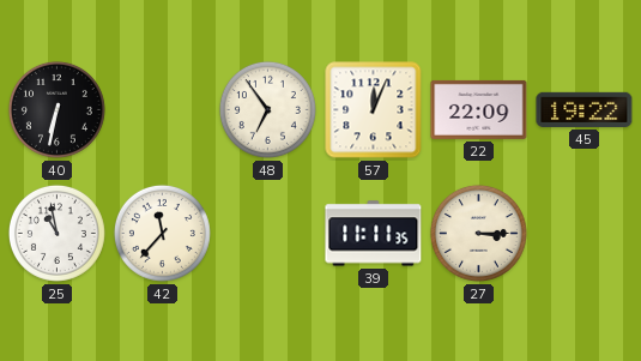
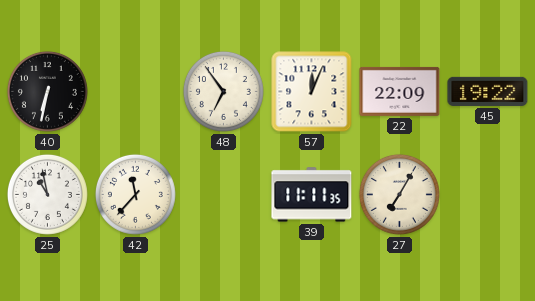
27: 3:15 -> 7:05
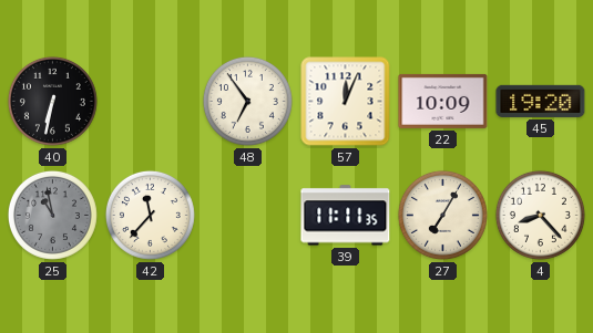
22: 22:09 -> 10:09
45: 19:22 -> 19:20
25 dial: white -> grey
4: none -> 8:23
